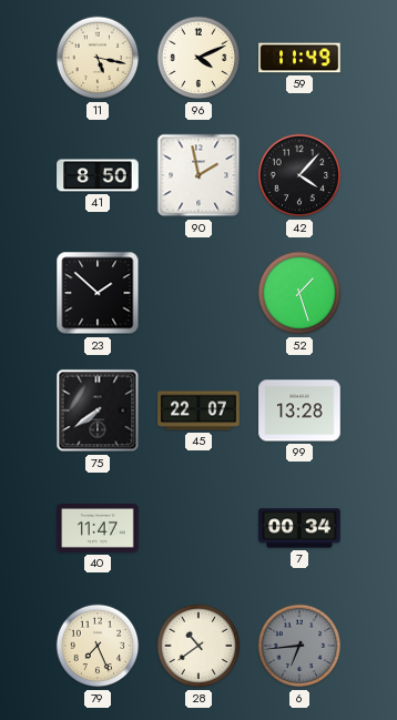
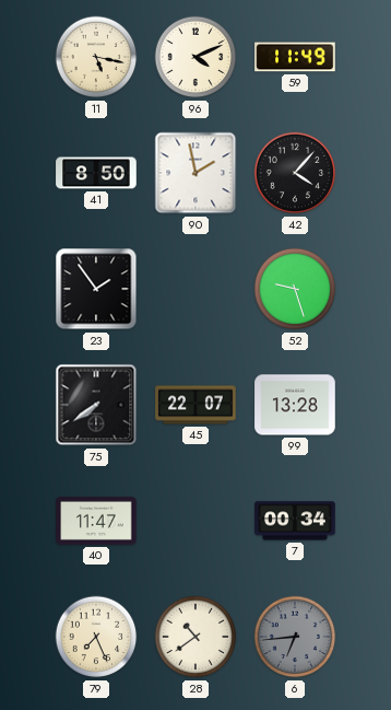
23: 1:52 -> 1:54
52: 1:27 -> 9:27
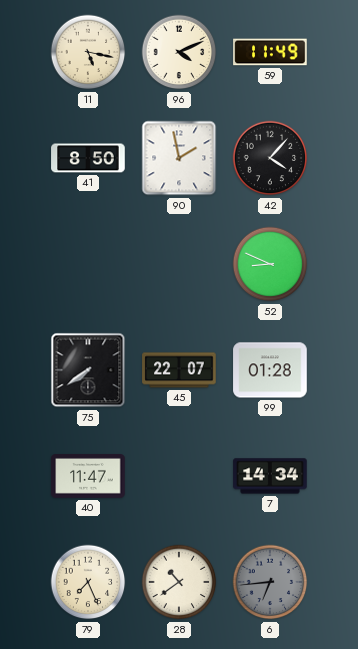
23: 1:54 -> none
52: 9:27 -> 8:49
99: 13:28 -> 01:28
7: 00:34 -> 14:34
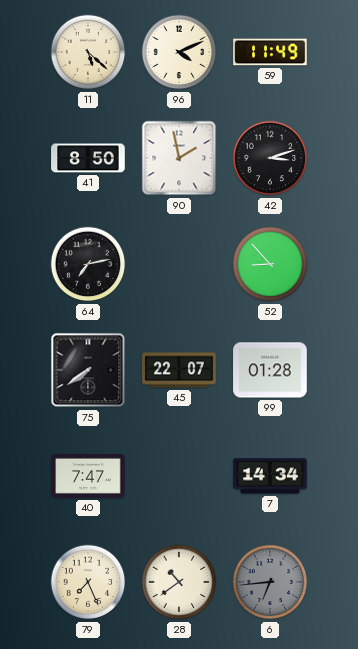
11: 5:17 -> 5:22
42: 4:07 -> 3:12
64: none -> 7:13
52: 8:49 -> 8:53
40: 11:47 -> 7:47
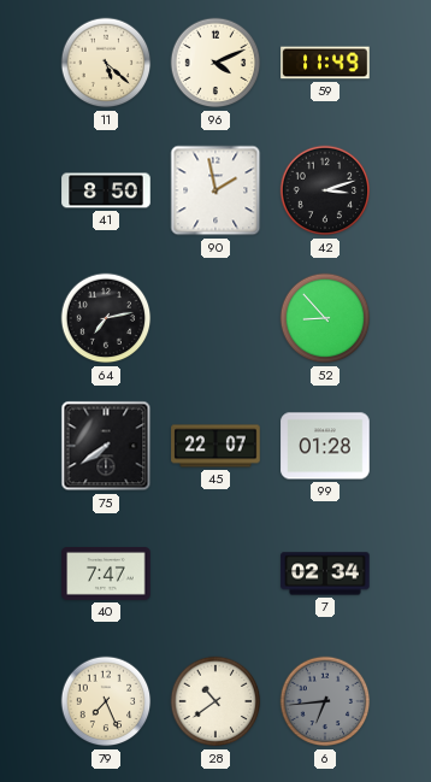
7: 14:34 -> 02:34
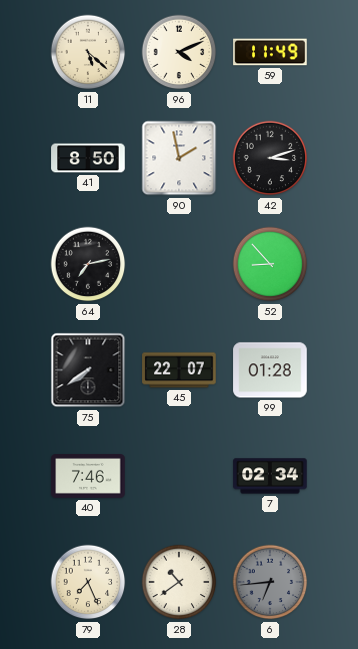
40: 7:47 -> 7:46
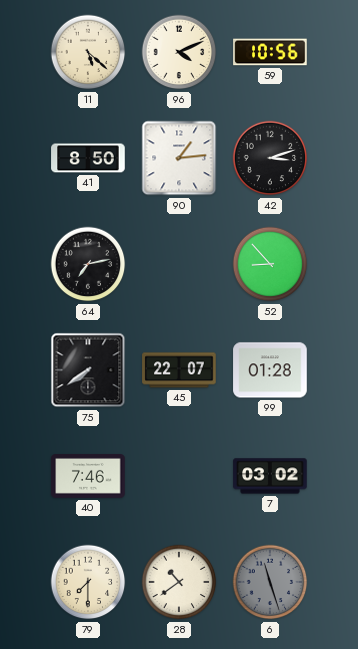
59: 11:49 -> 10:56
90: 1:58 -> 1:14
7: 02:34 -> 03:02
79: 7:26 -> 7:30
6: 6:44 -> 11:27
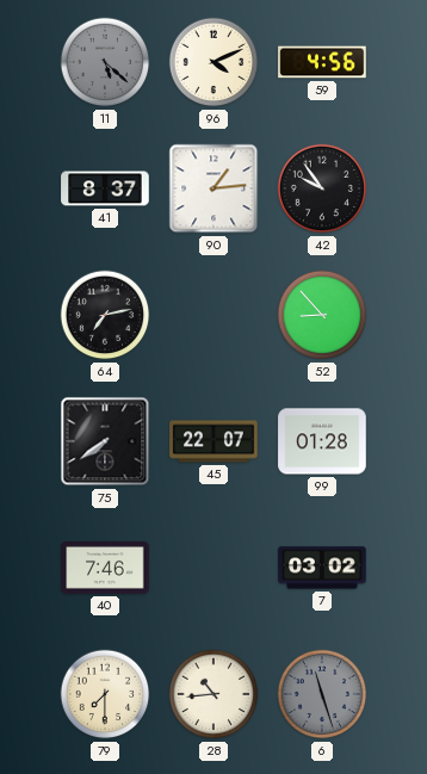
11 dial: cream -> grey
59: 10:56 -> 4:56
41: 8:50 -> 8:37
42: 3:12 -> 9:54
28: 10:39 -> 10:44
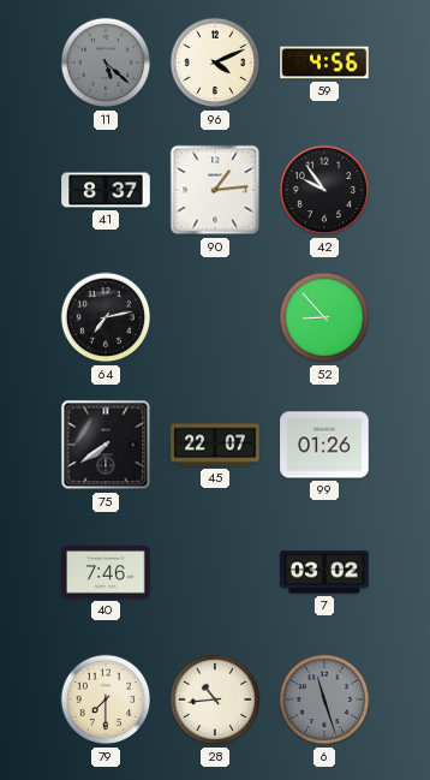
99: 01:28 -> 01:26
